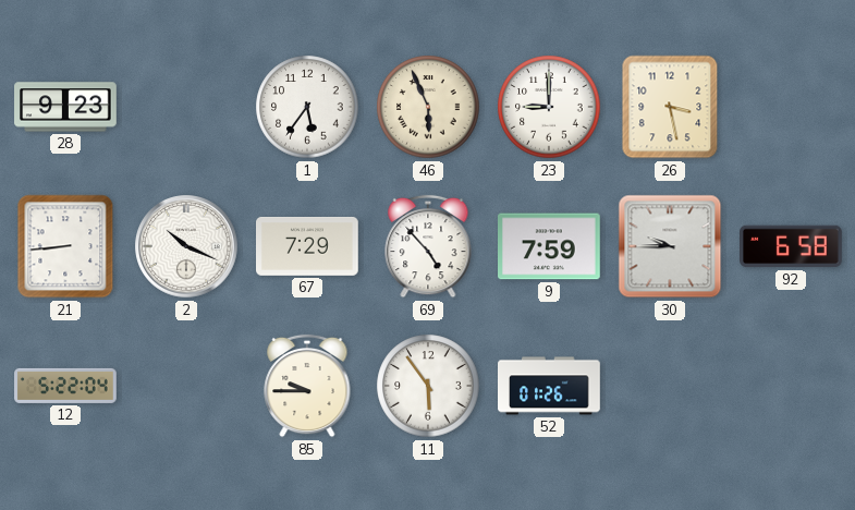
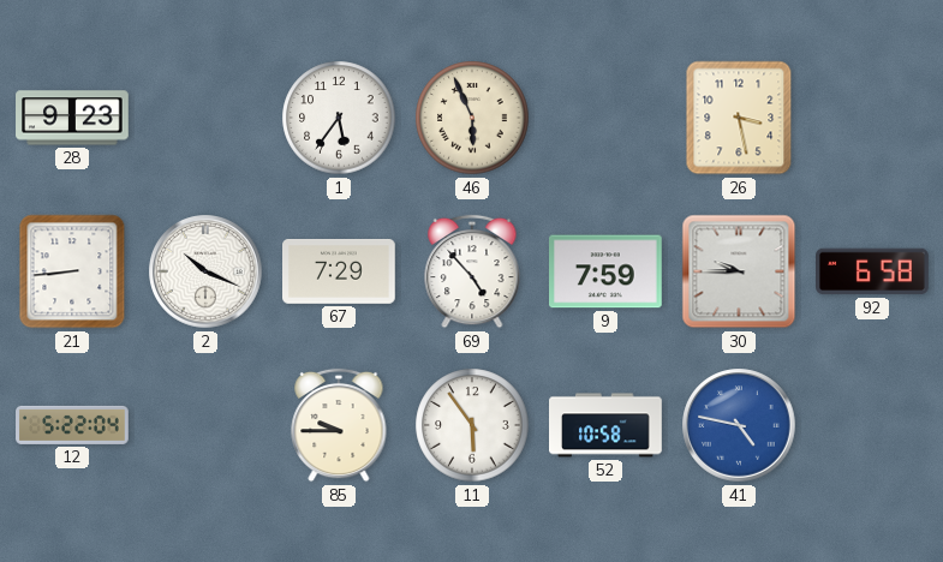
23: 9:00 -> none
52: 01:26 -> 10:58
41: none -> 4:47
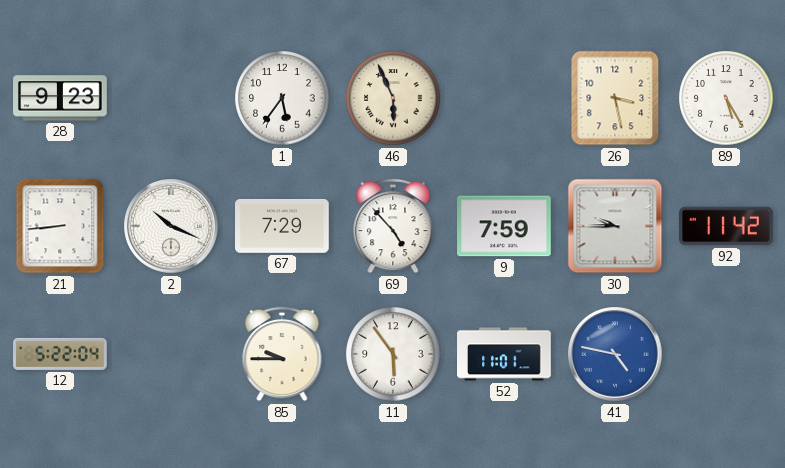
89: none -> 5:25
92: 6:58 -> 11:42
52: 10:58 -> 11:01
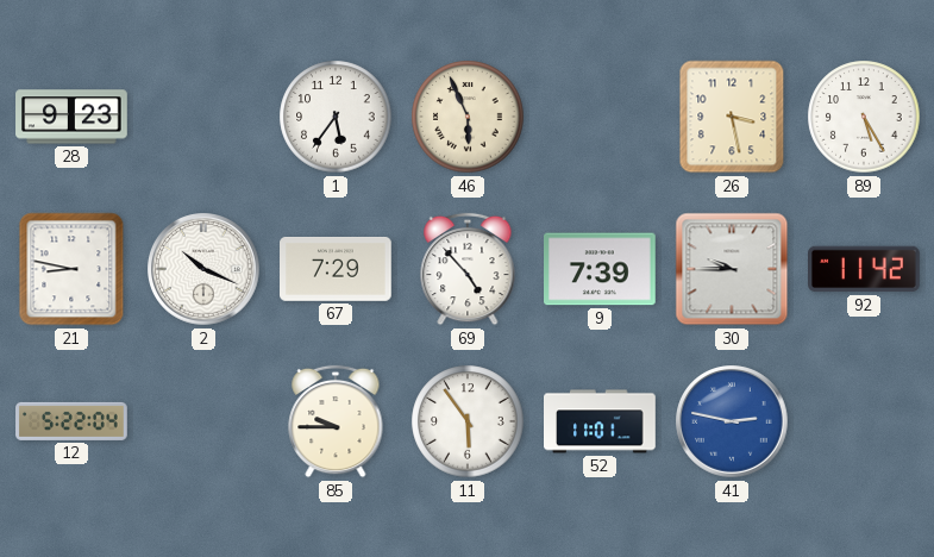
21: 8:44 -> 8:47
9: 7:59 -> 7:39
41: 4:47 -> 2:47
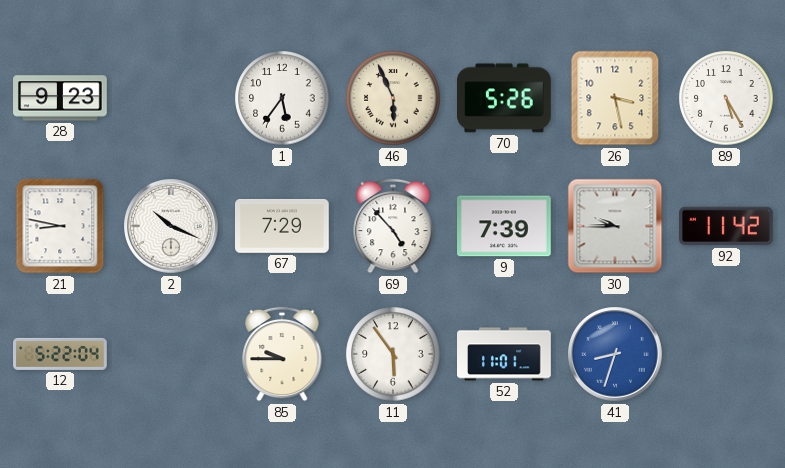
70: none -> 5:26
41: 2:47 -> 8:33
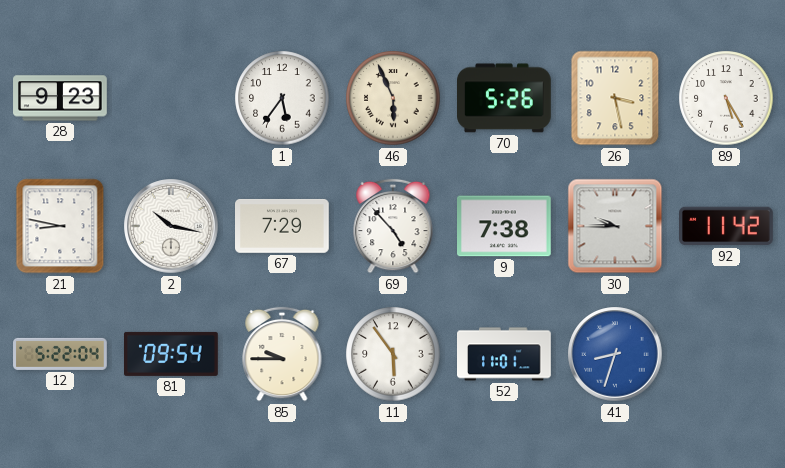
2: 10:19 -> 10:17
9: 7:39 -> 7:38
81: none -> 09:54
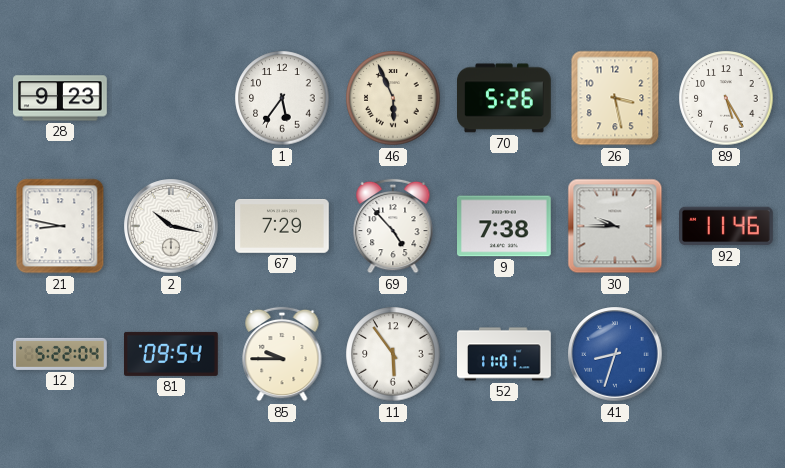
92: 11:42 -> 11:46
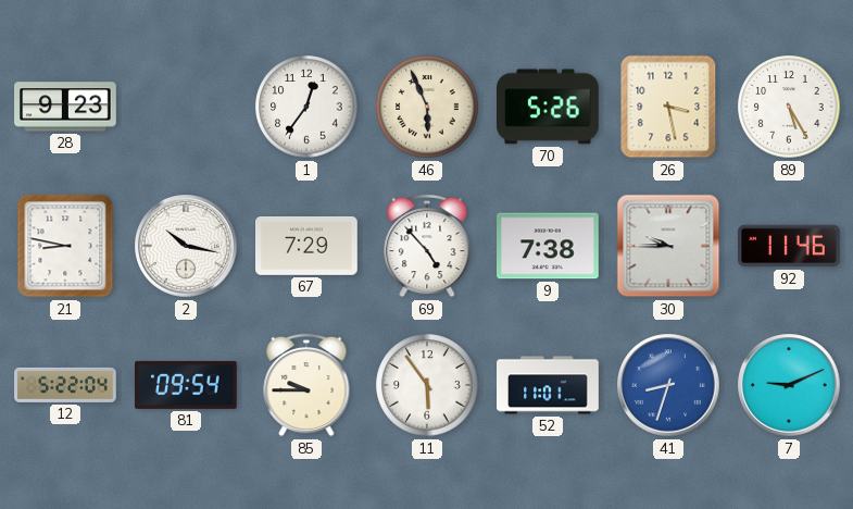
1: 5:36 -> 12:36
7: none -> 9:11
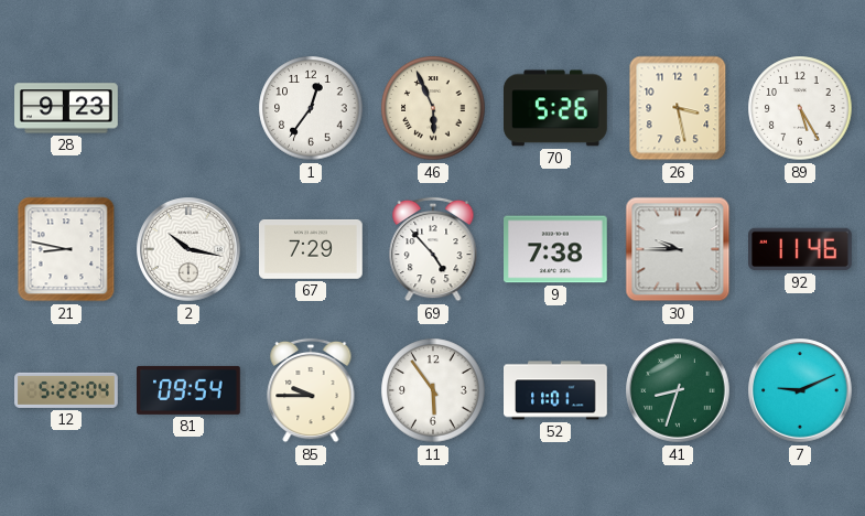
41 dial: blue -> green
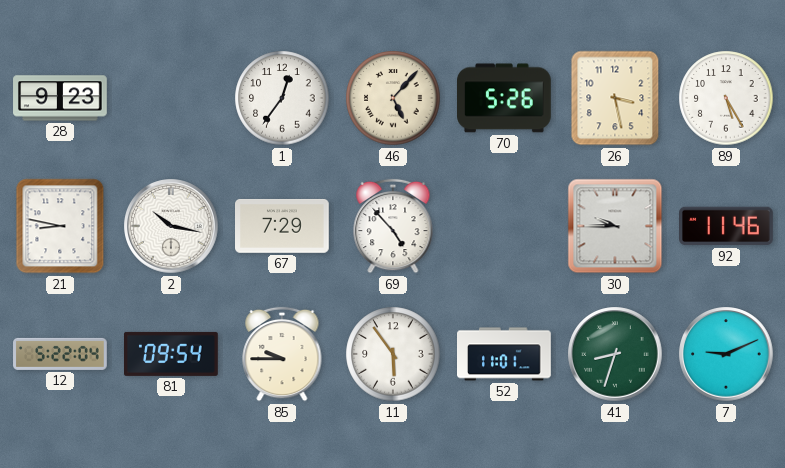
46: 5:56 -> 5:07
9: 7:38 -> none
